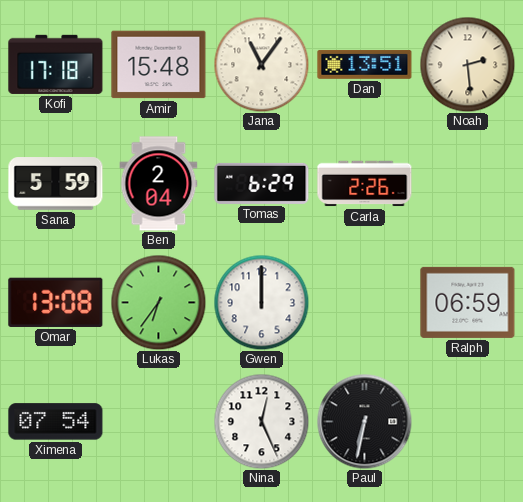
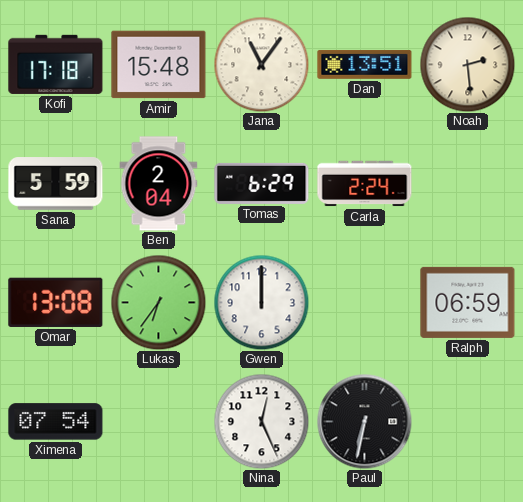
Carla: 2:26 -> 2:24
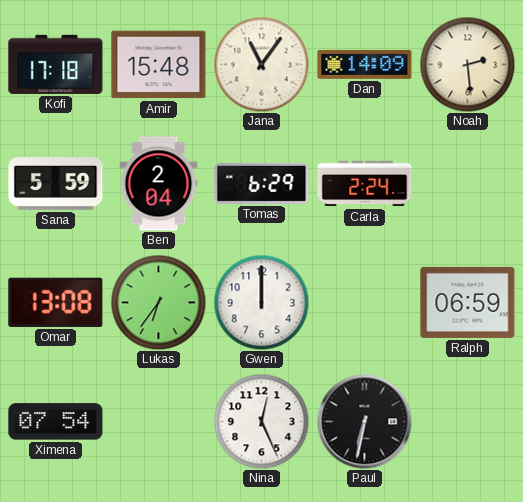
Dan: 13:51 -> 14:09
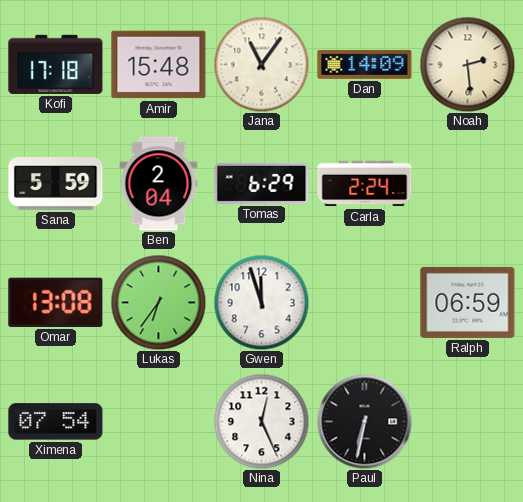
Gwen: 12:00 -> 11:57
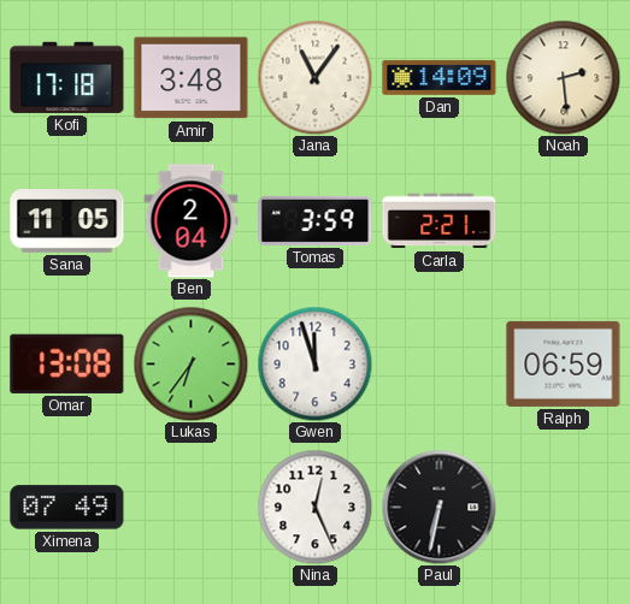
Amir: 15:48 -> 3:48
Sana: 5:59 -> 11:05
Tomas: 6:29 -> 3:59
Carla: 2:24 -> 2:21
Ximena: 07:54 -> 07:49
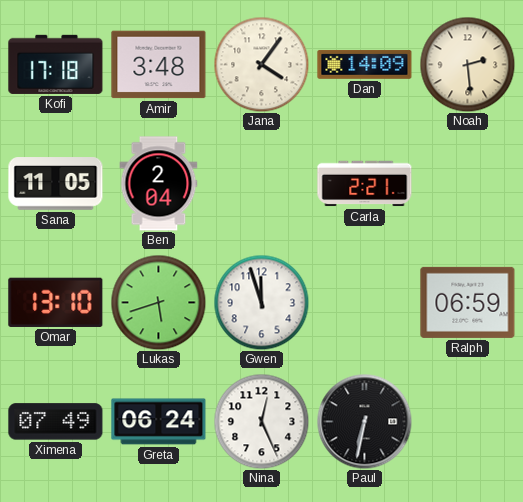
Jana: 11:06 -> 4:06
Tomas: 3:59 -> none
Omar: 13:08 -> 13:10
Lukas: 6:36 -> 5:42
Greta: none -> 06:24
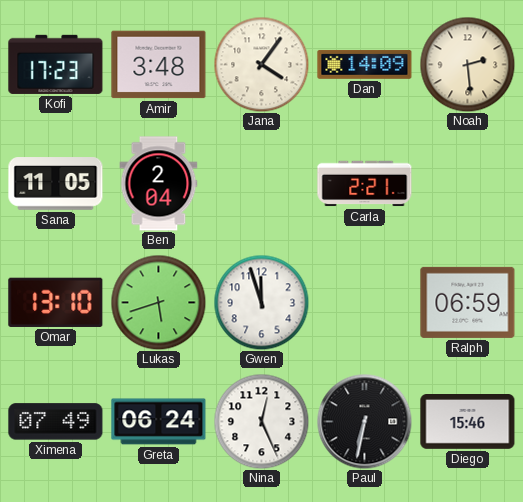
Kofi: 17:18 -> 17:23
Diego: none -> 15:46
